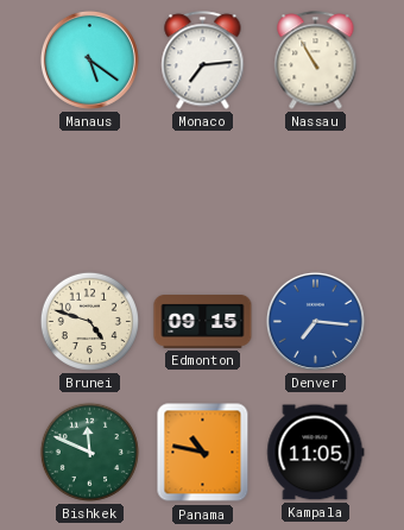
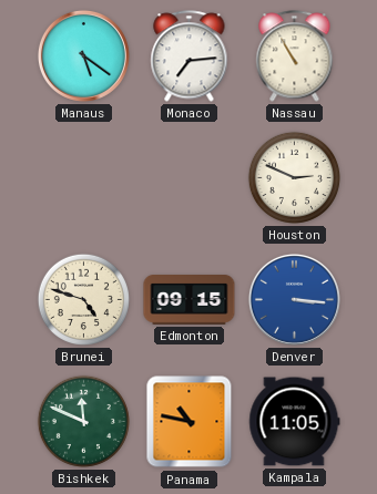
Houston: none -> 2:49
Denver: 7:16 -> 3:16
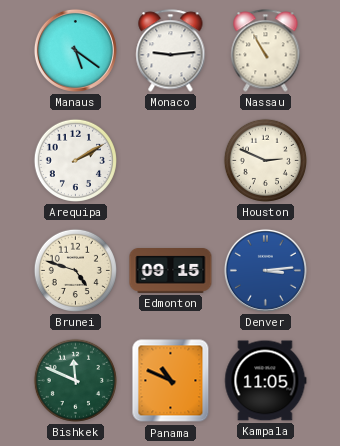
Monaco: 7:14 -> 9:14
Arequipa: none -> 2:10
Denver: 3:16 -> 3:14
Panama: 10:47 -> 10:49
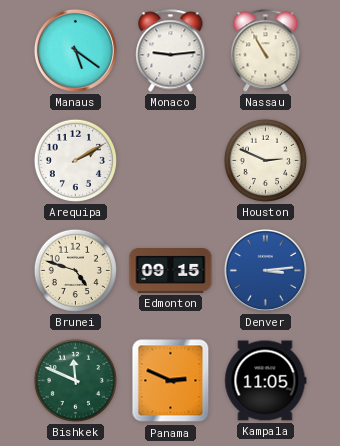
Panama: 10:49 -> 2:49
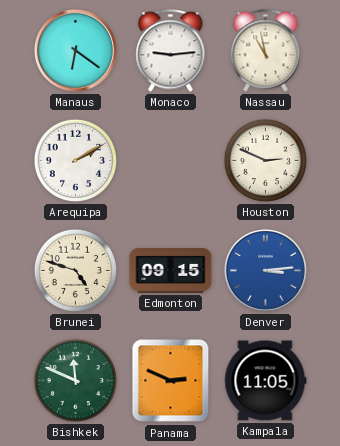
Manaus: 5:21 -> 6:21
Nassau: 10:55 -> 10:58
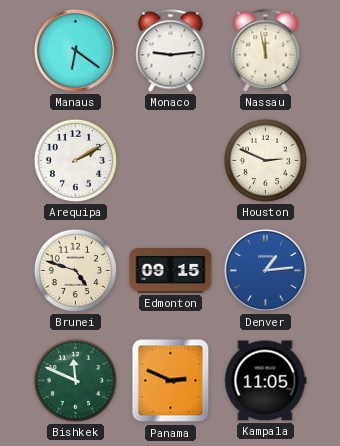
Nassau: 10:58 -> 11:58
Denver: 3:14 -> 1:14
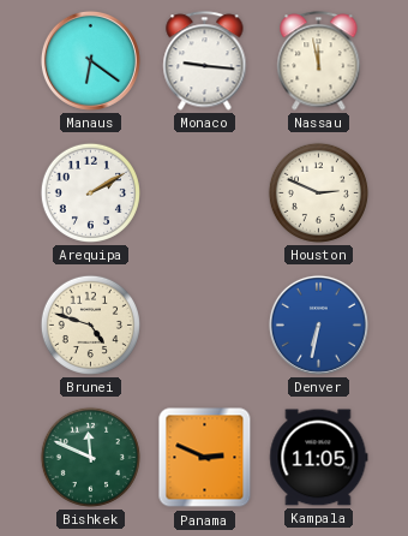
Monaco: 9:14 -> 9:16
Edmonton: 09:15 -> none
Denver: 1:14 -> 6:32
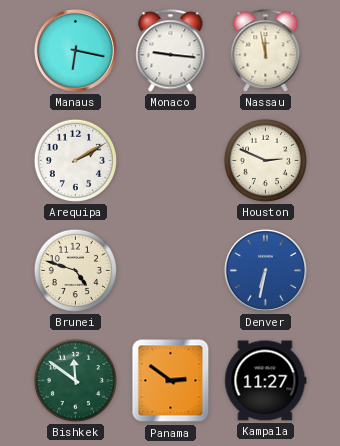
Manaus: 6:21 -> 6:17
Bishkek: 11:49 -> 11:51
Panama: 2:49 -> 2:51
Kampala: 11:05 -> 11:27
